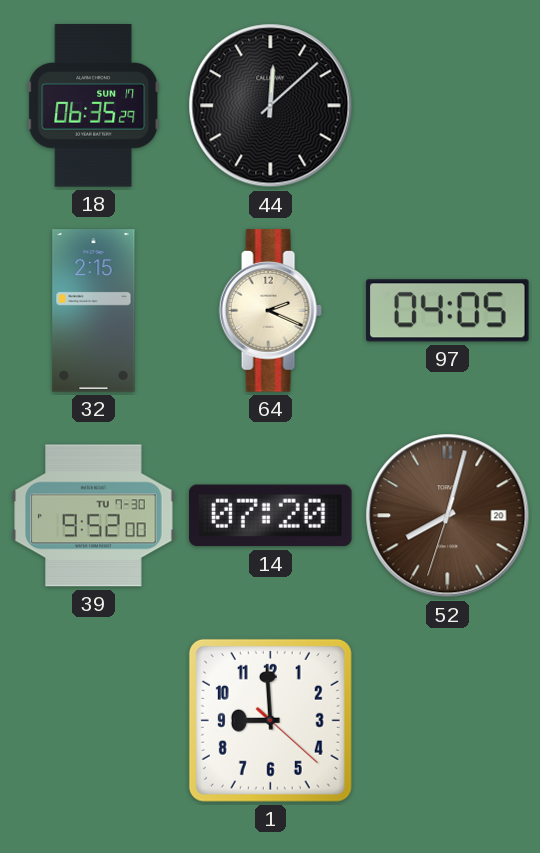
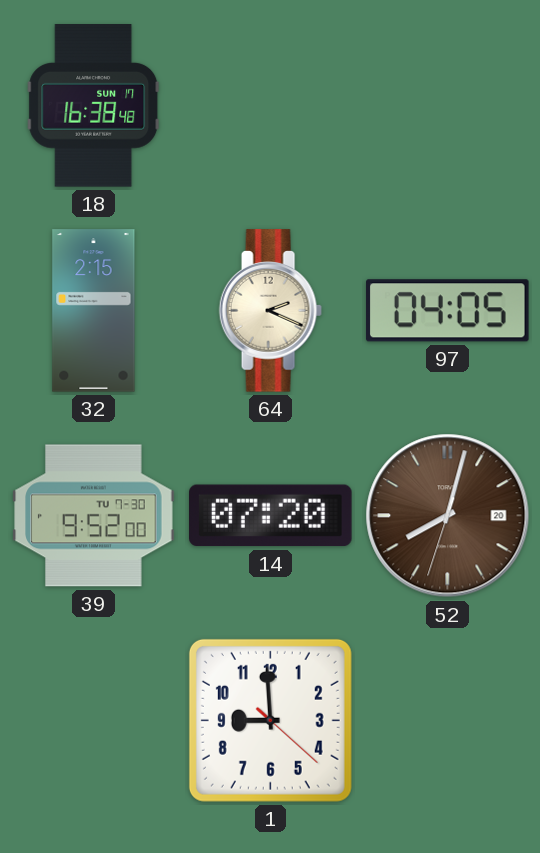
18: 06:35 -> 16:38
44: 12:08 -> none
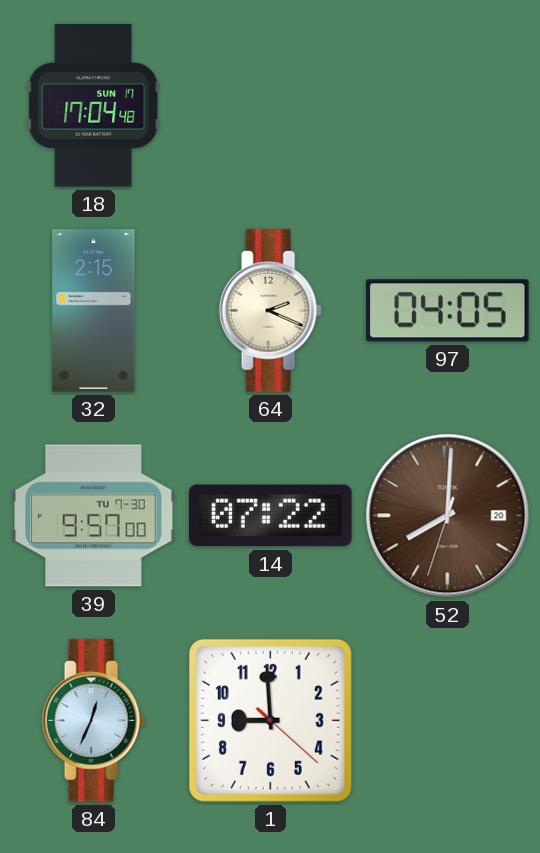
18: 16:38 -> 17:04
39: 9:52 -> 9:57
14: 07:20 -> 07:22
52: 8:02 -> 8:00
84: none -> 12:34
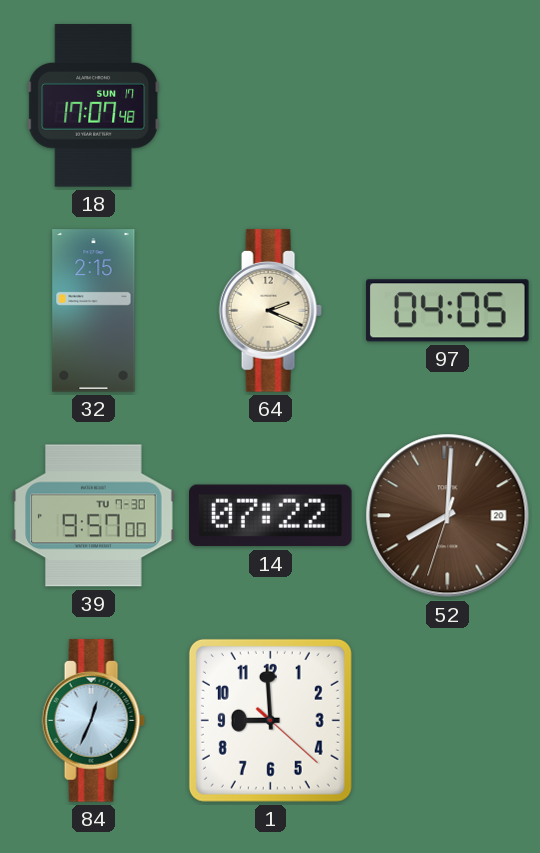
18: 17:04 -> 17:07
